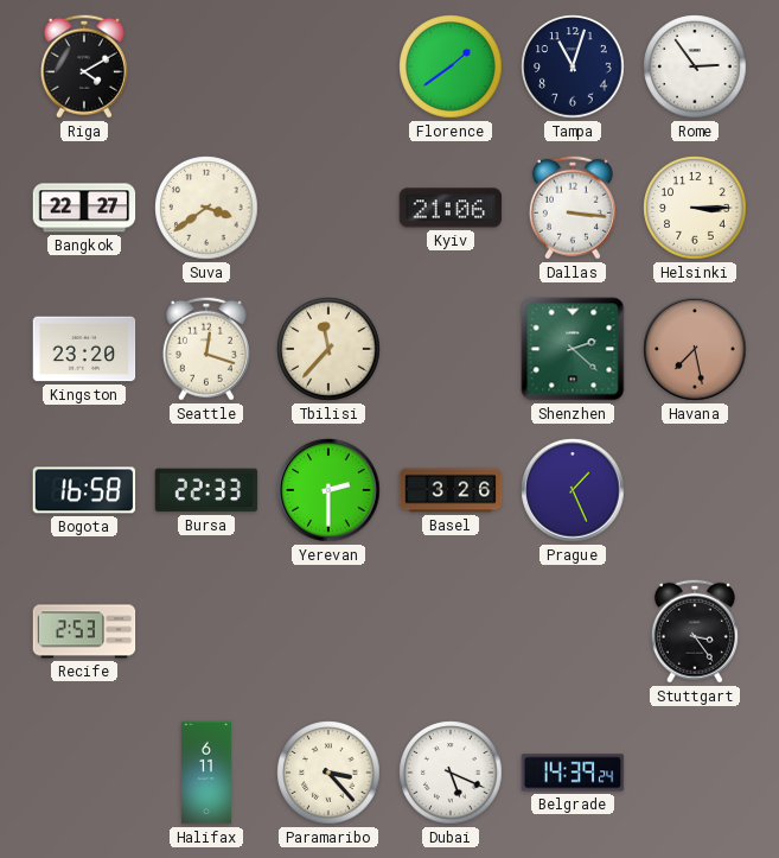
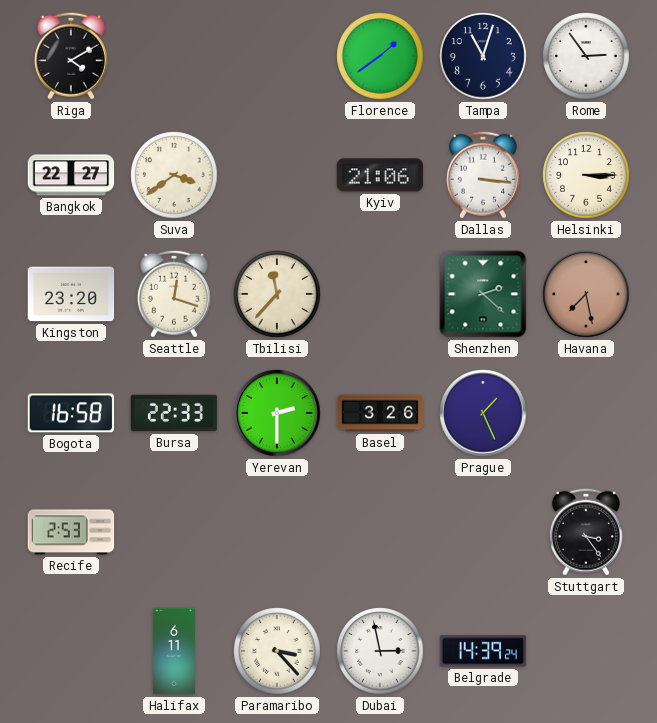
Dubai: 5:19 -> 2:58
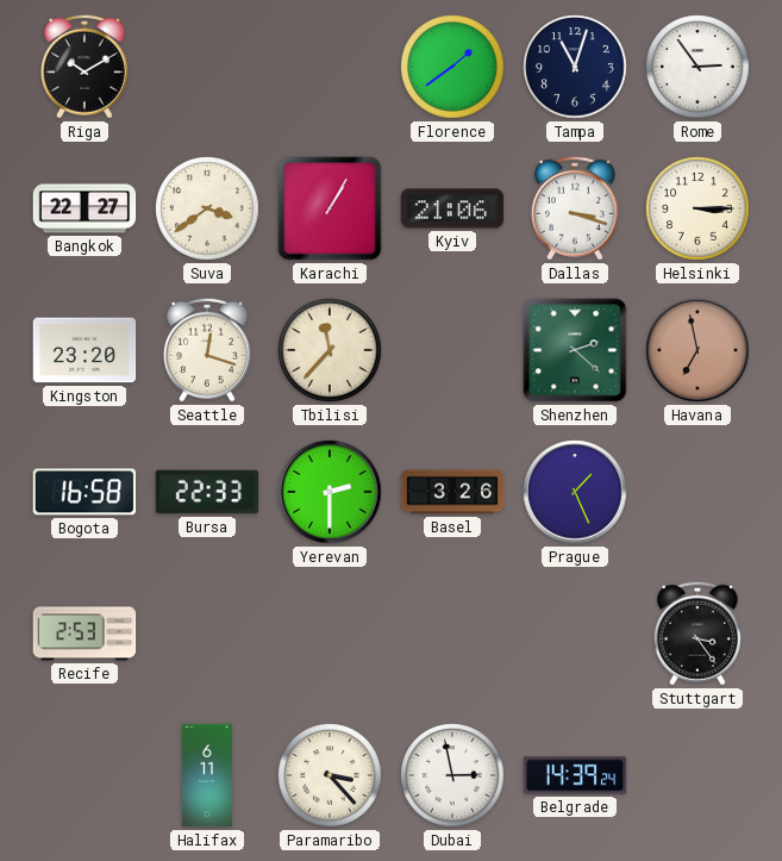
Riga: 4:10 -> 10:10
Karachi: none -> 1:05
Dallas: 3:16 -> 3:18
Havana: 7:28 -> 6:58
